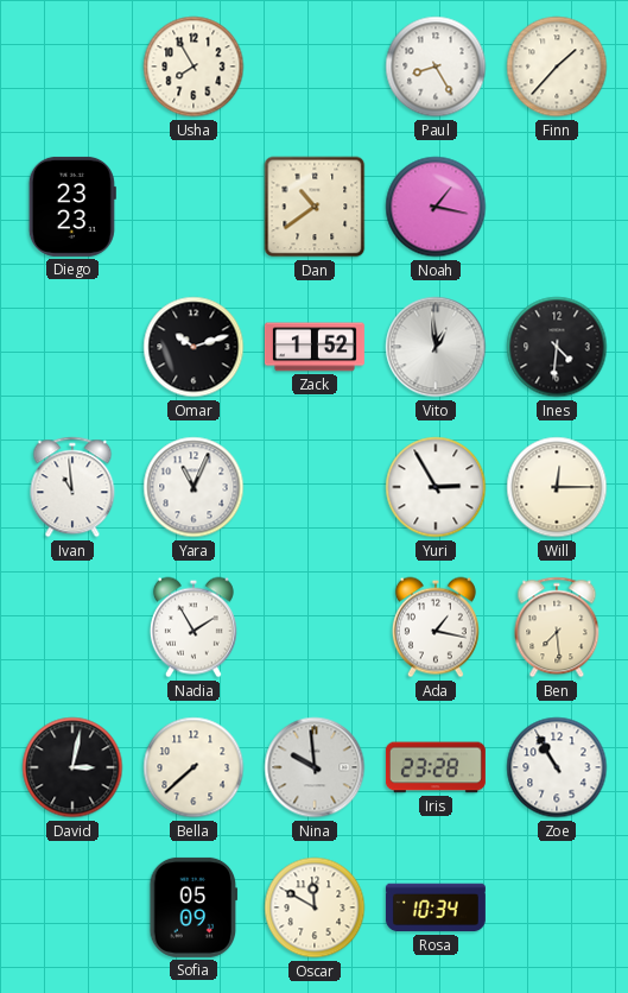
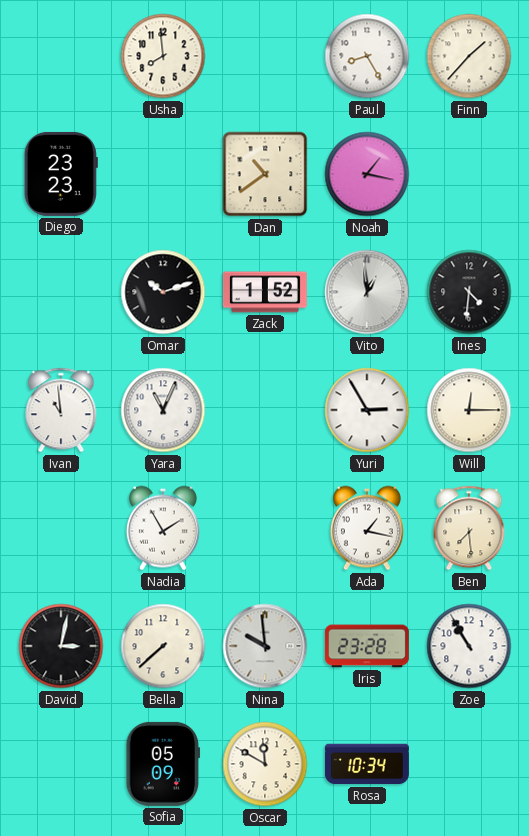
Usha: 7:55 -> 7:59
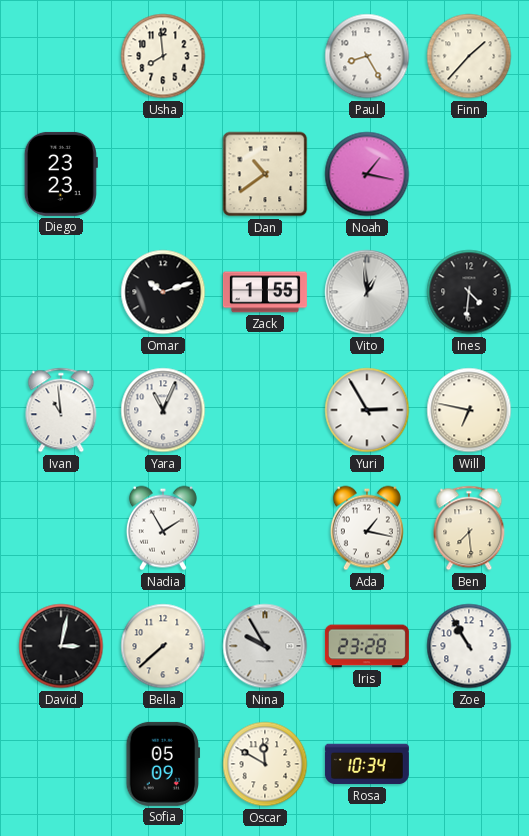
Zack: 1:52 -> 1:55
Will: 12:15 -> 6:47
Nina: 9:59 -> 9:55
